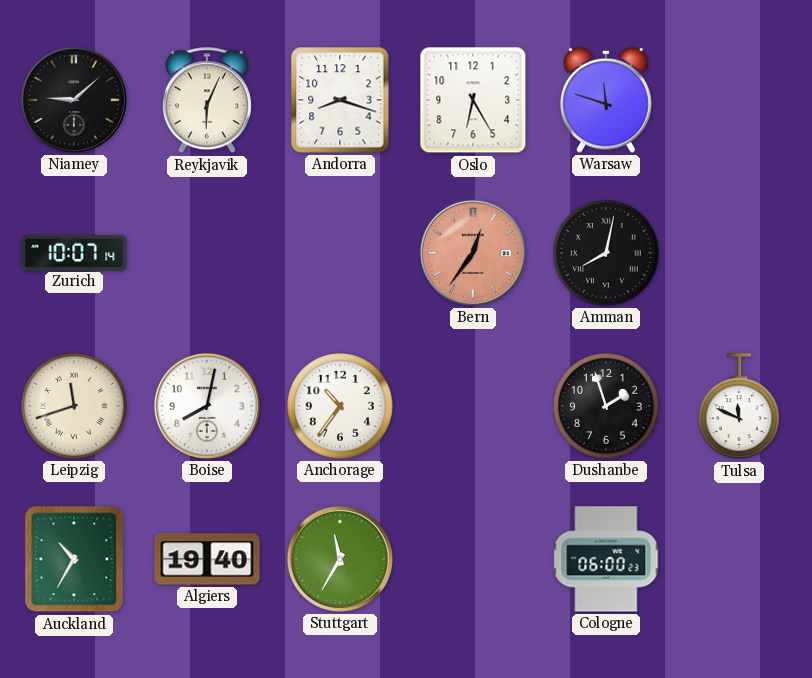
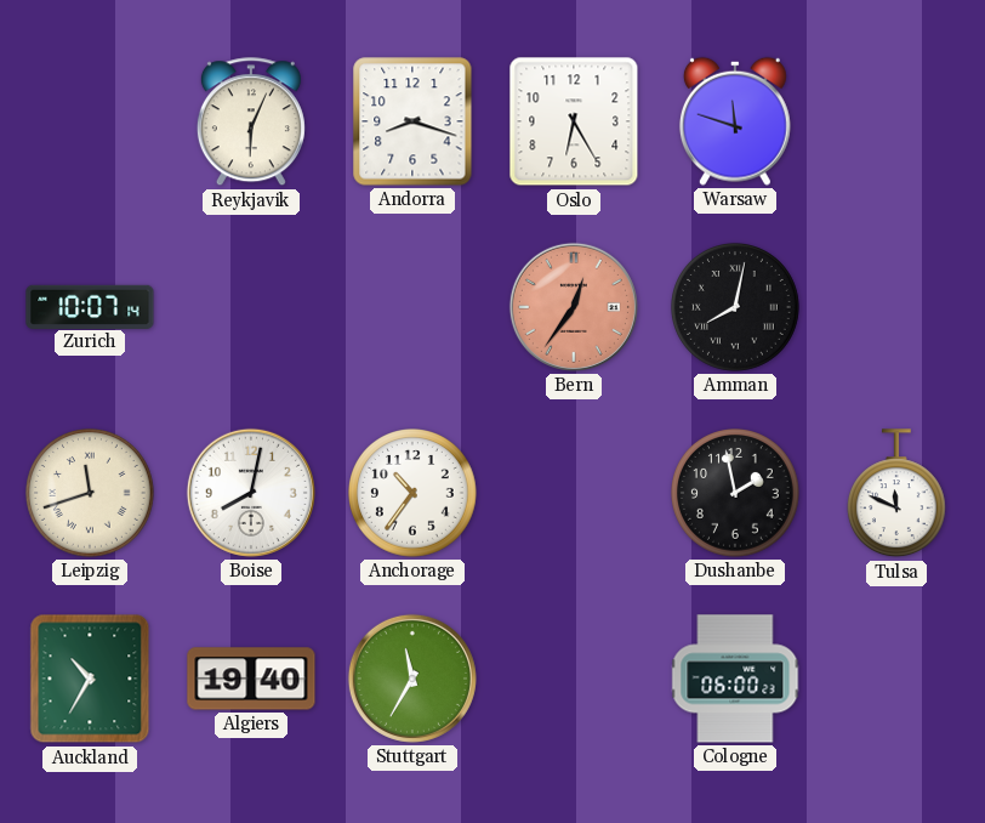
Niamey: 9:08 -> none
Dushanbe: 1:57 -> 1:58
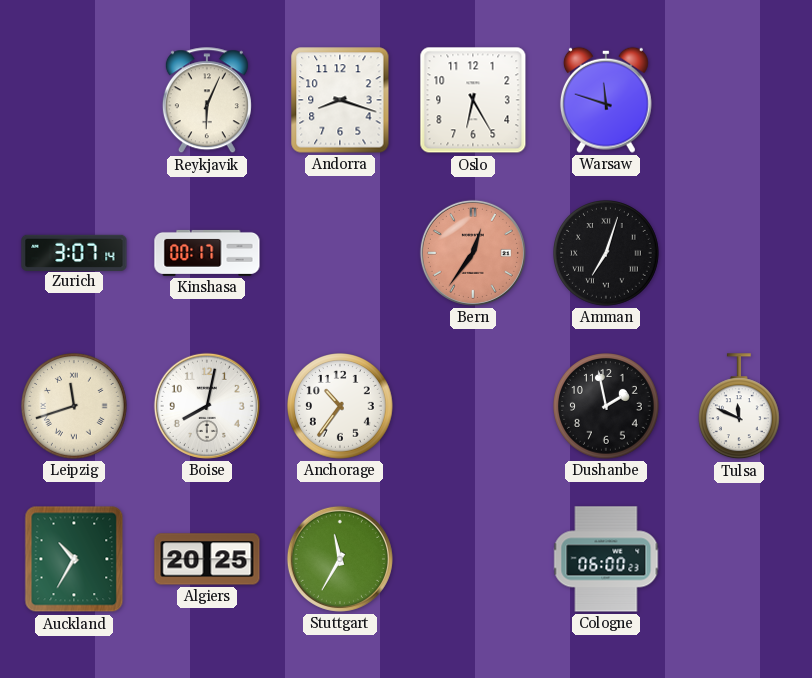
Zurich: 10:07 -> 3:07
Kinshasa: none -> 00:17
Amman: 8:02 -> 7:03
Algiers: 19:40 -> 20:25
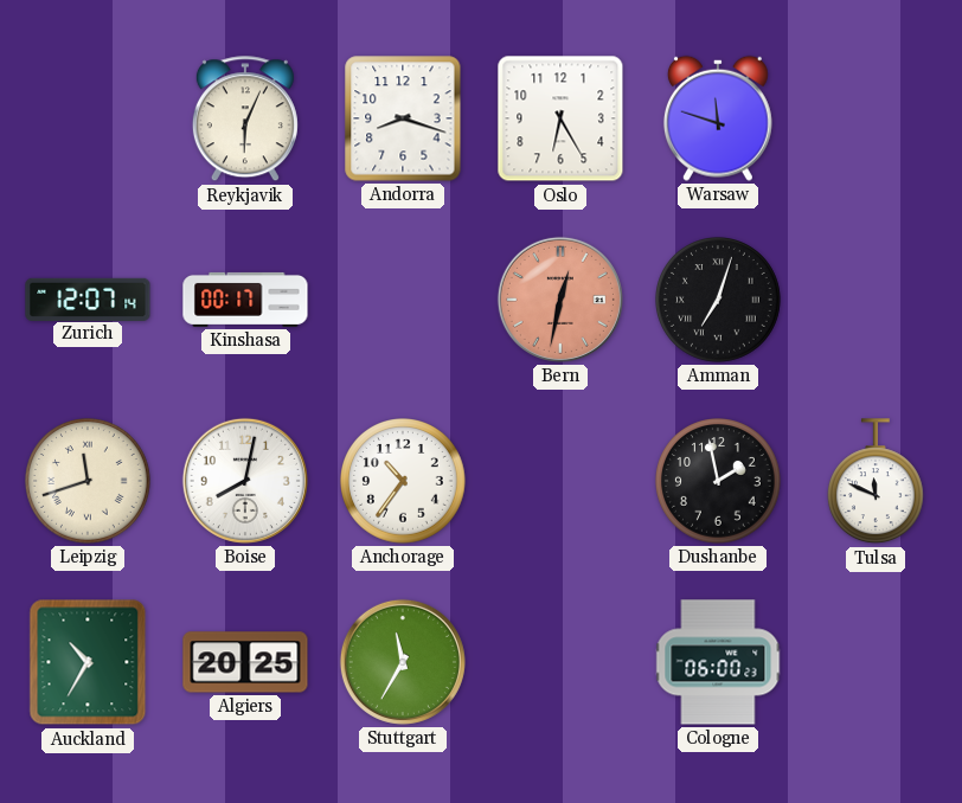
Zurich: 3:07 -> 12:07
Bern: 12:36 -> 12:32
